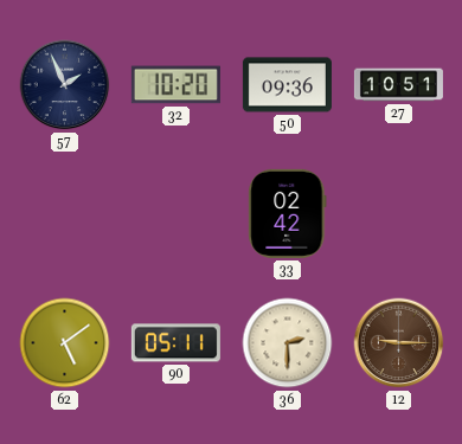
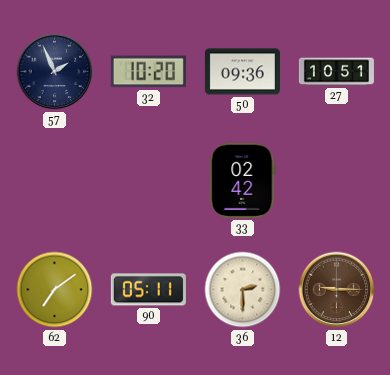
62: 5:09 -> 7:09
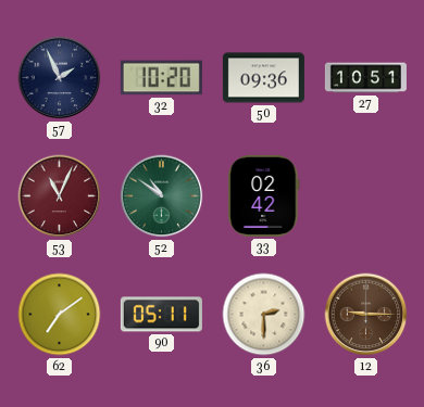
53: none -> 11:04
52: none -> 10:51
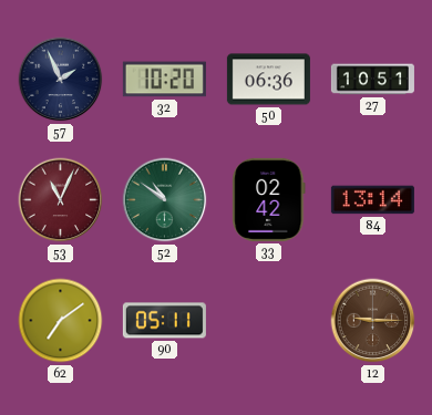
50: 09:36 -> 06:36
84: none -> 13:14
36: 2:30 -> none
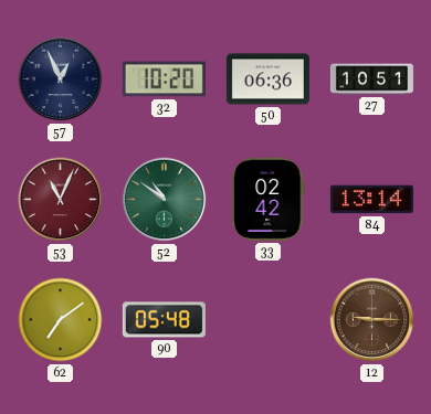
57: 1:56 -> 12:56
90: 05:11 -> 05:48
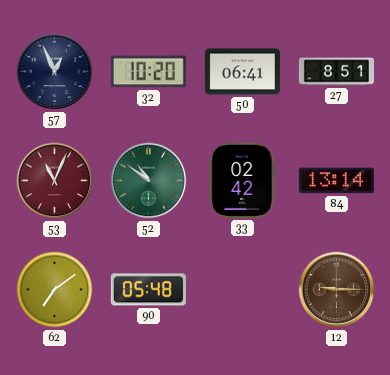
50: 06:36 -> 06:41
27: 10:51 -> 8:51
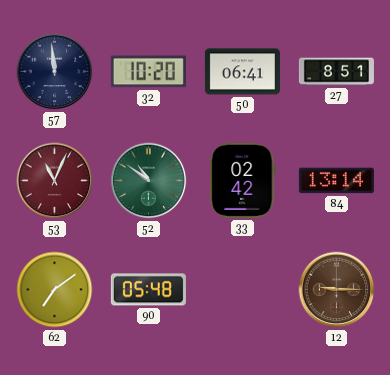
57: 12:56 -> 11:59
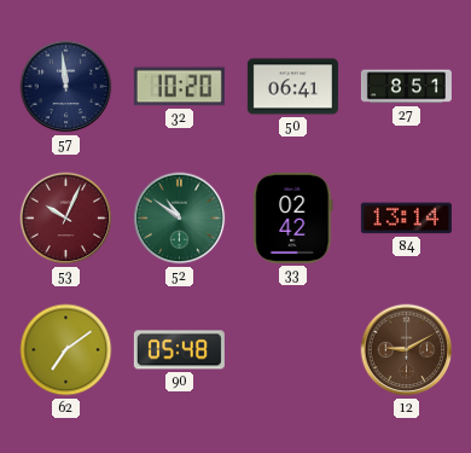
53: 11:04 -> 10:04
12: 9:15 -> 9:10
